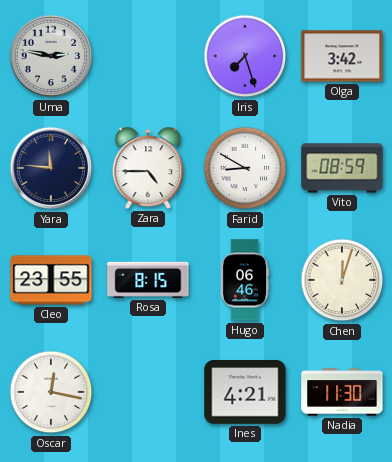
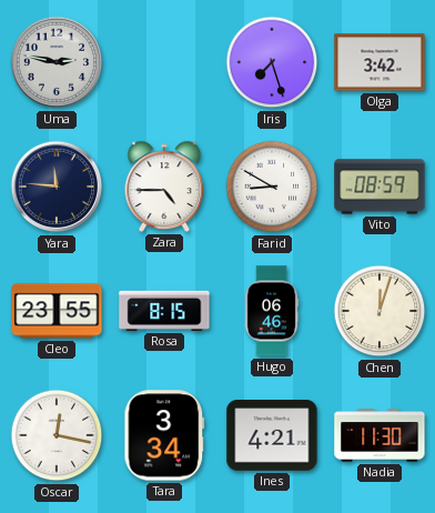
Tara: none -> 3:34
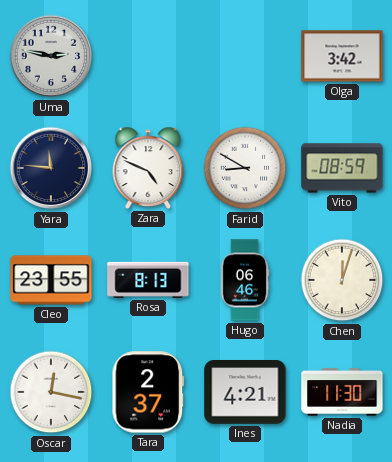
Iris: 7:27 -> none
Zara: 4:45 -> 4:49
Rosa: 8:15 -> 8:13
Tara: 3:34 -> 2:37
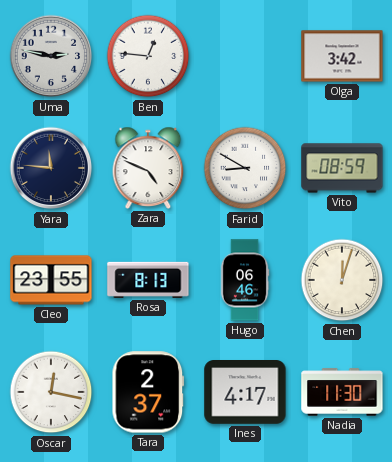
Ben: none -> 12:46
Ines: 4:21 -> 4:17
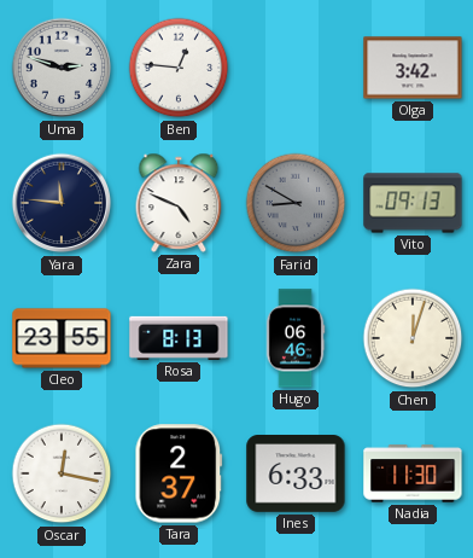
Uma: 2:47 -> 2:48
Farid dial: white -> grey
Vito: 08:59 -> 09:13
Ines: 4:17 -> 6:33
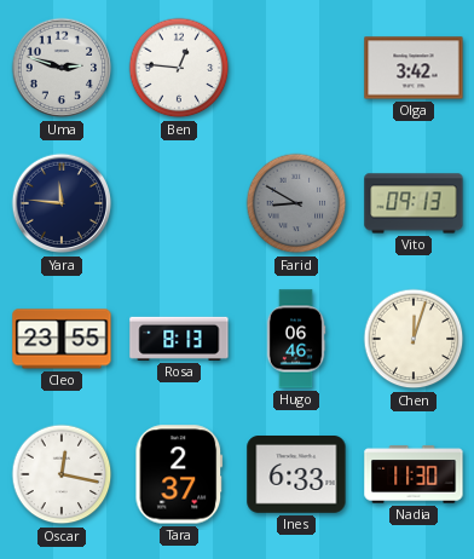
Zara: 4:49 -> none
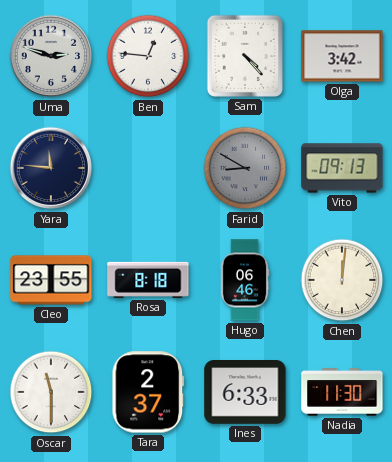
Sam: none -> 4:23
Rosa: 8:13 -> 8:18
Chen: 12:03 -> 12:01
Oscar: 12:17 -> 11:30
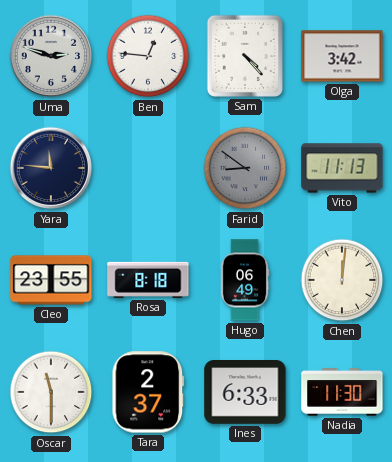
Farid: 8:50 -> 8:51
Vito: 09:13 -> 11:13
Hugo: 06:46 -> 06:49
